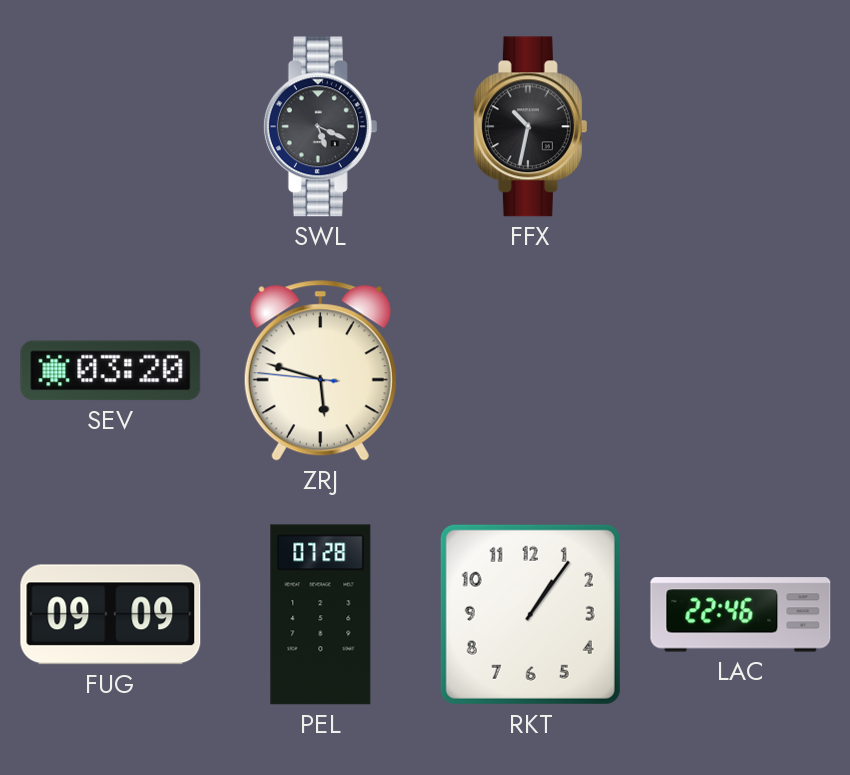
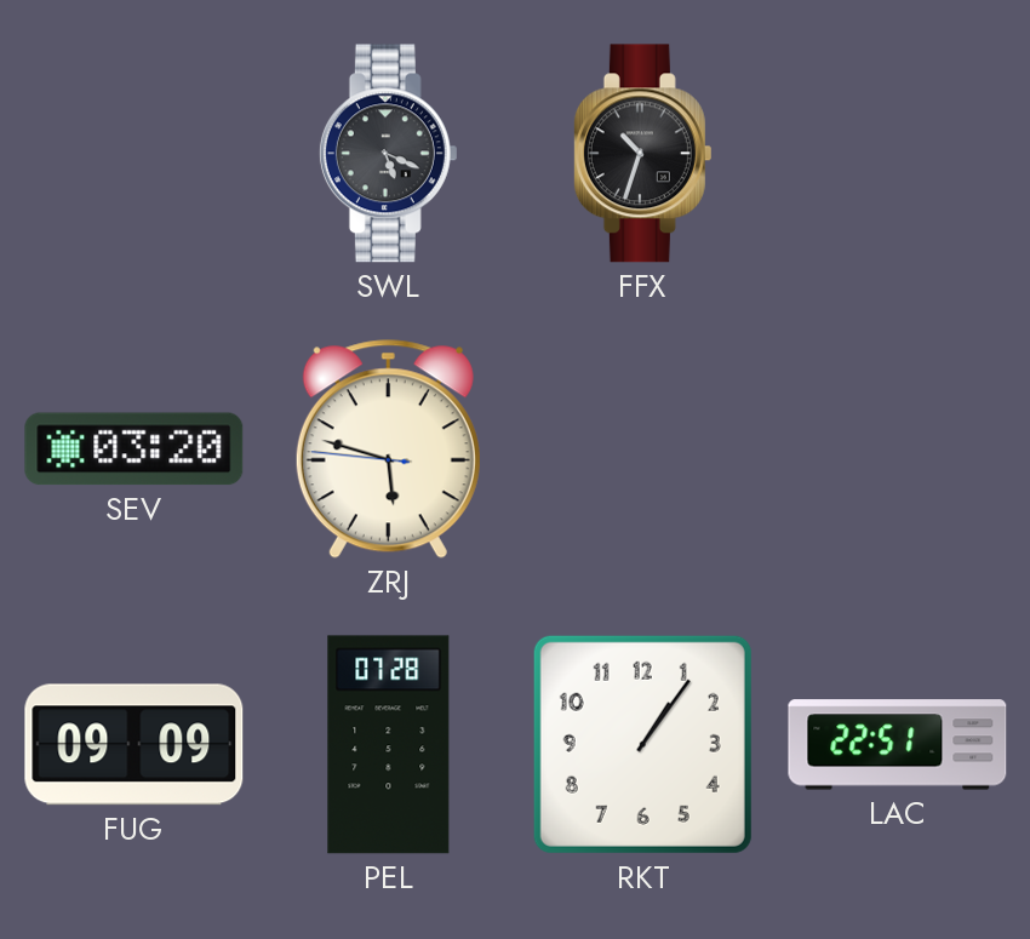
FFX: 10:32 -> 10:33
LAC: 22:46 -> 22:51
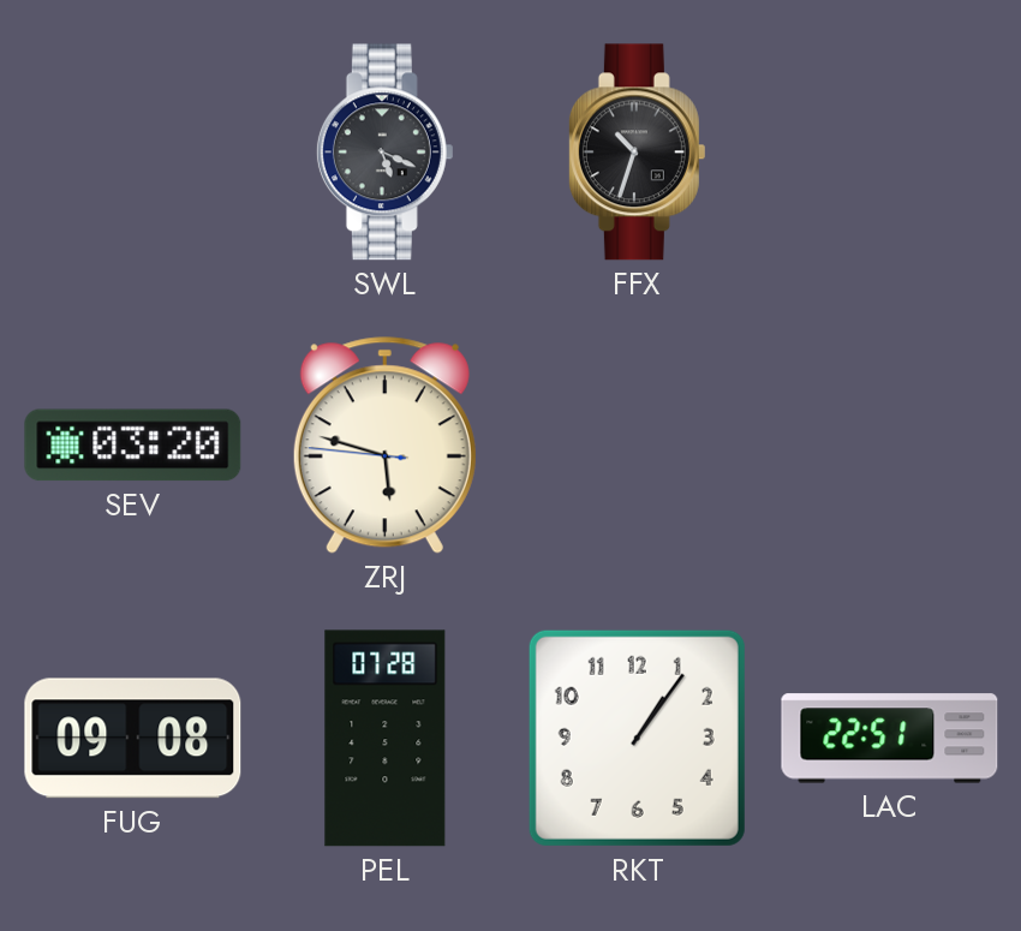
FUG: 09:09 -> 09:08
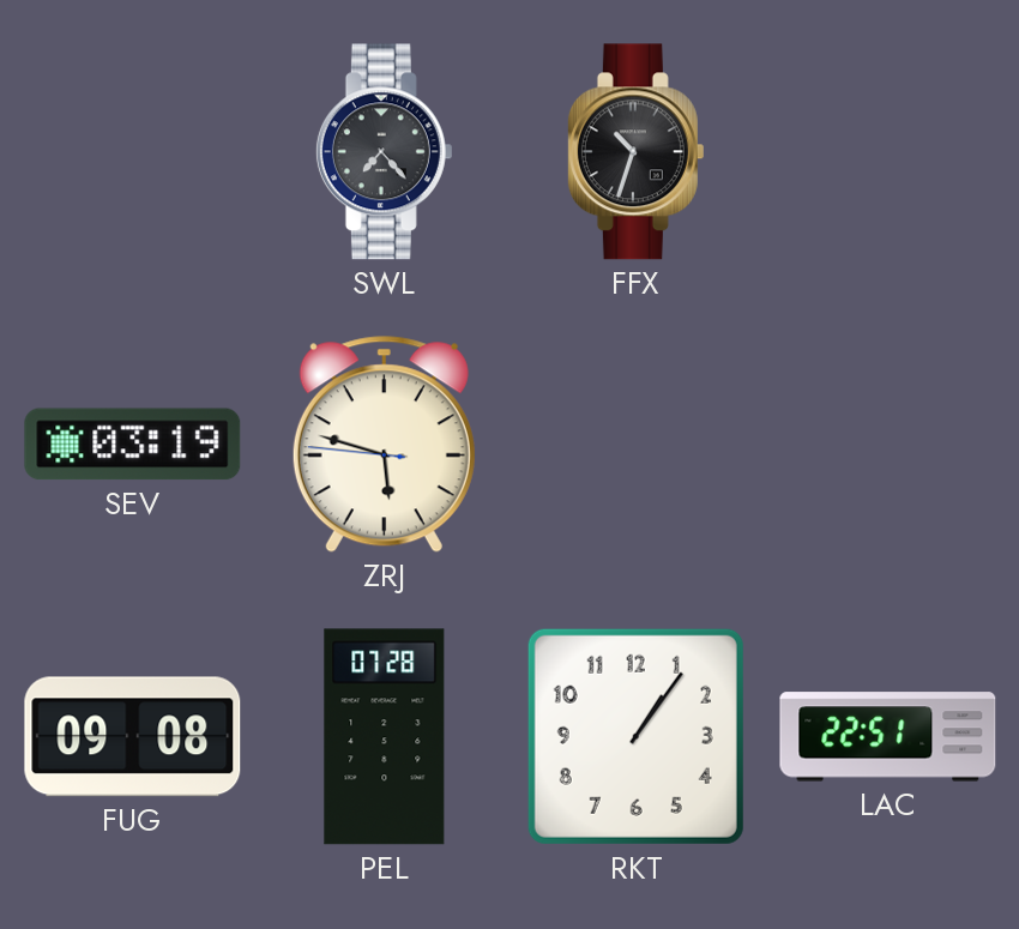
SWL: 5:19 -> 7:23
SEV: 03:20 -> 03:19
